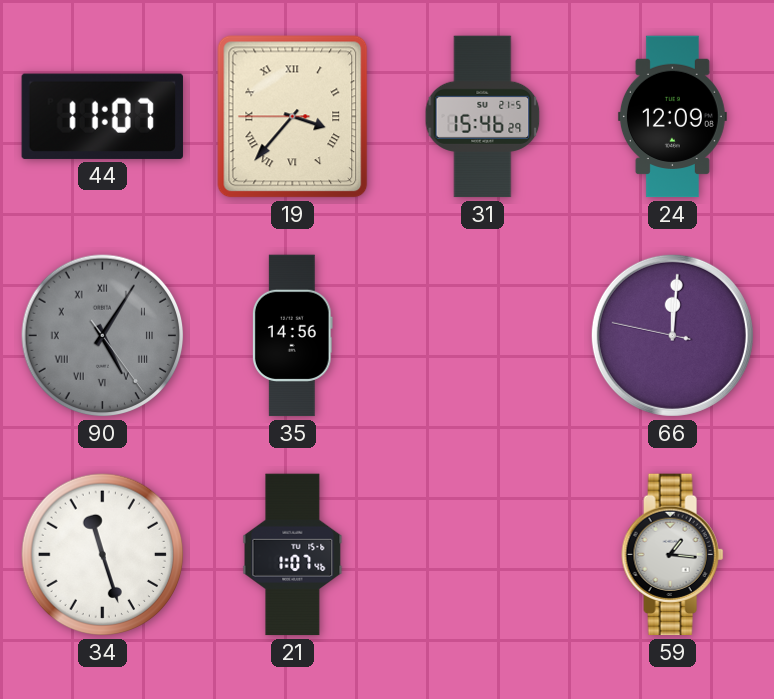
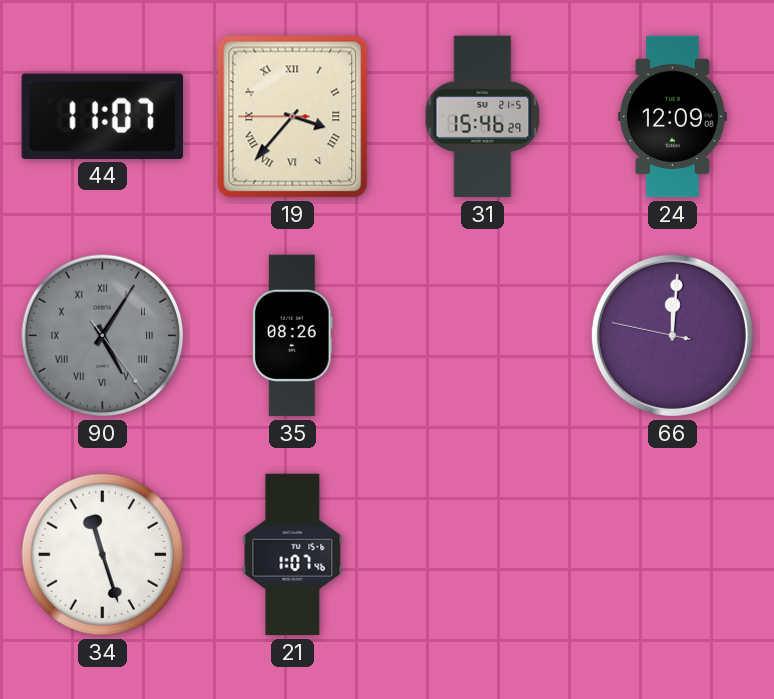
35: 14:56 -> 08:26
59: 1:16 -> none
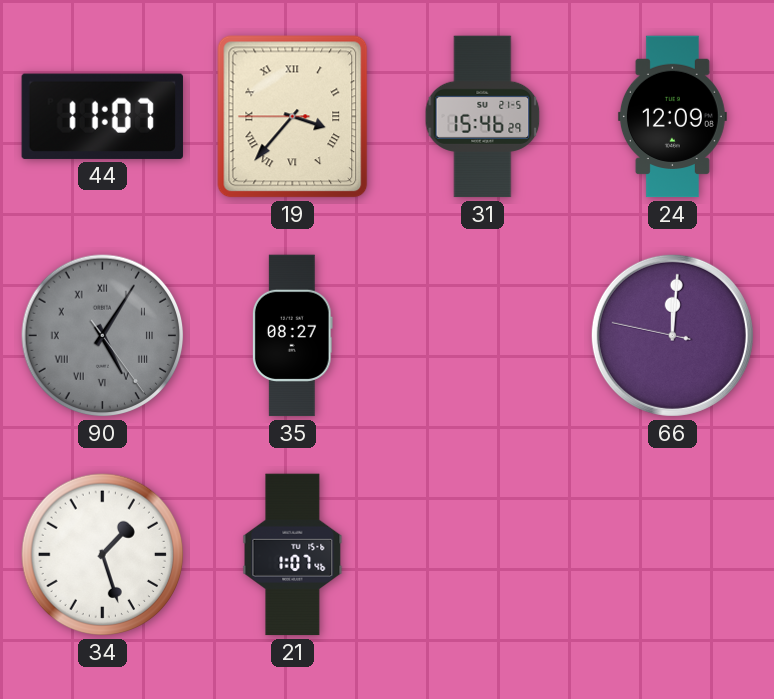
35: 08:26 -> 08:27
34: 11:27 -> 1:27
